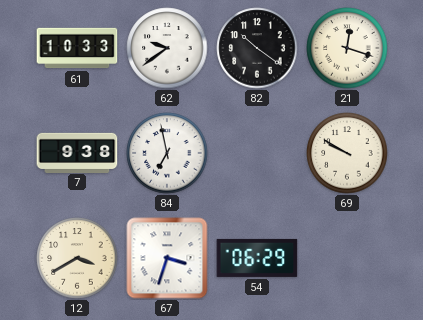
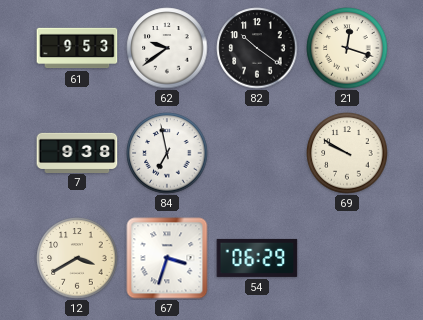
61: 10:33 -> 9:53
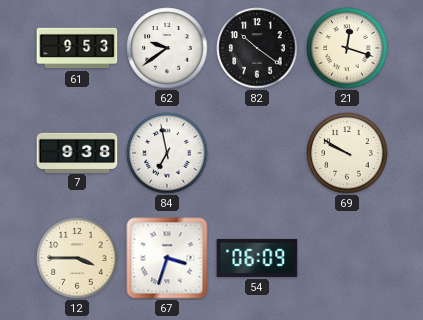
12: 3:40 -> 3:45
54: 06:29 -> 06:09
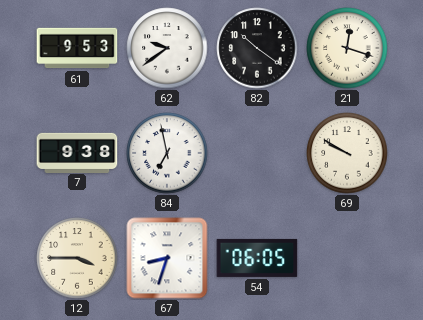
67: 3:33 -> 8:33
54: 06:09 -> 06:05
